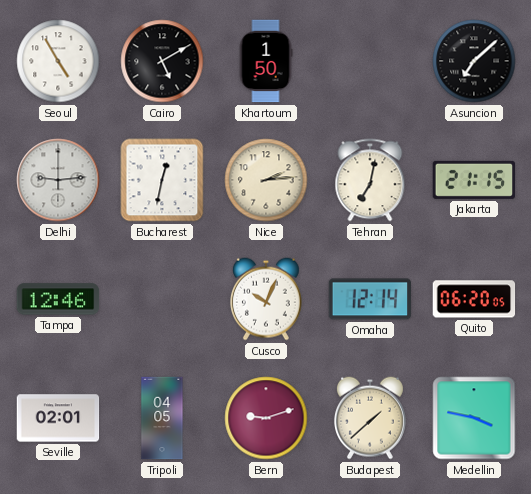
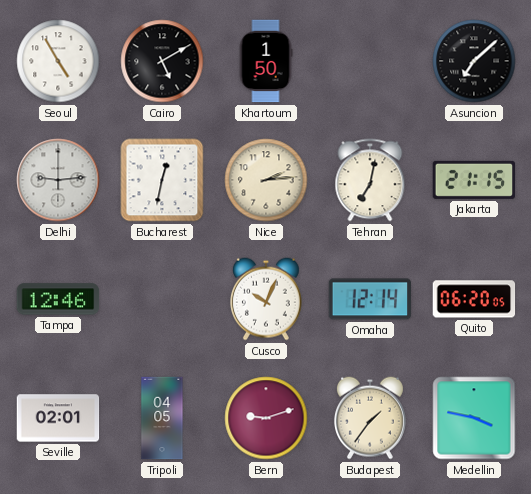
Budapest: 1:38 -> 1:36
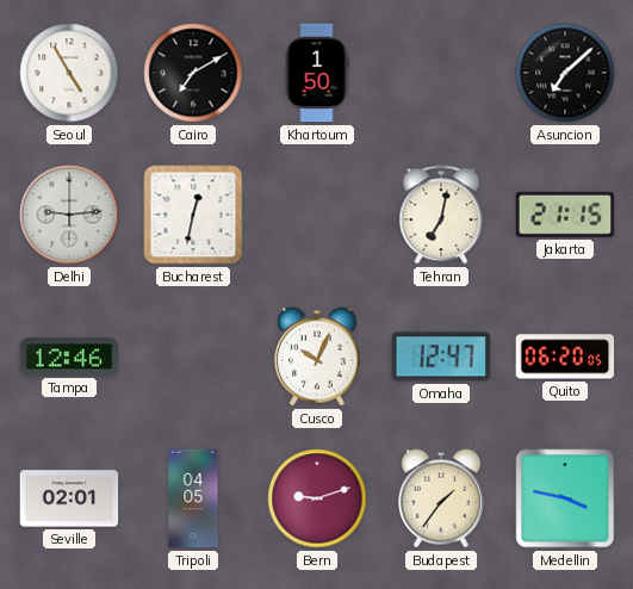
Cairo: 5:10 -> 7:10
Nice: 2:14 -> none
Omaha: 12:14 -> 12:47
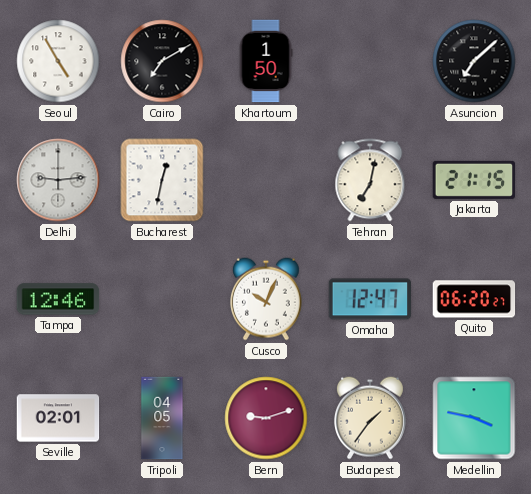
Quito: 06:20:05 -> 06:20:27
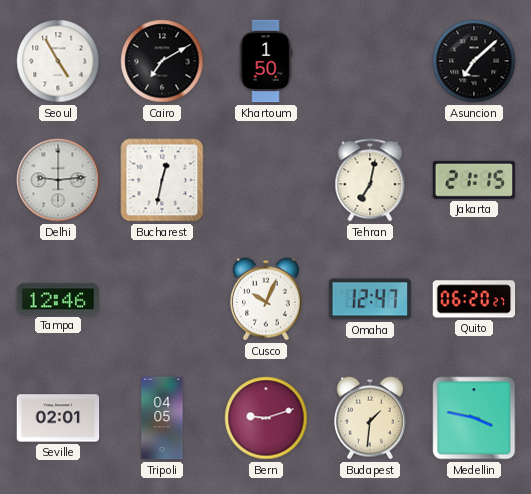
Budapest: 1:36 -> 1:31
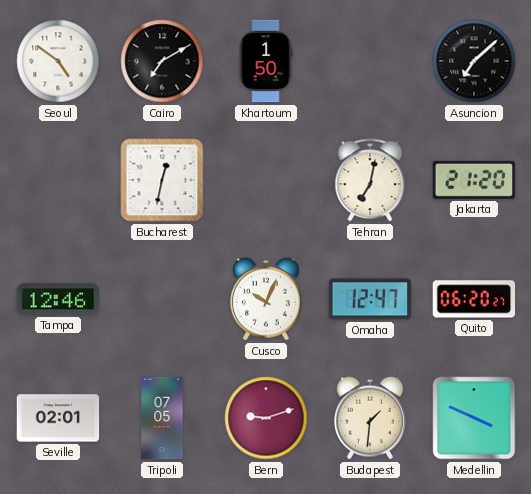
Seoul: 4:55 -> 4:51
Delhi: 9:14 -> none
Jakarta: 21:15 -> 21:20
Tripoli: 04:05 -> 07:05
Medellin: 3:47 -> 3:49
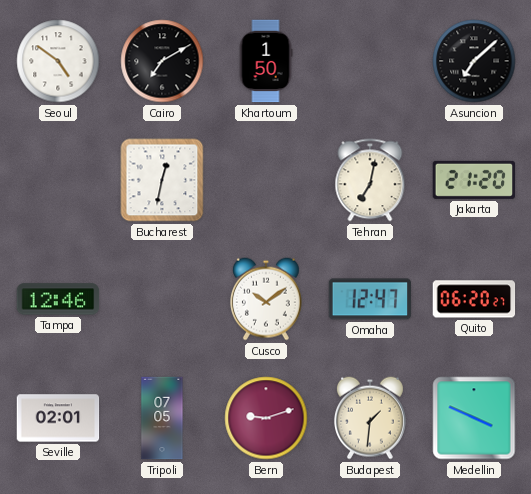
Cusco: 10:04 -> 10:09
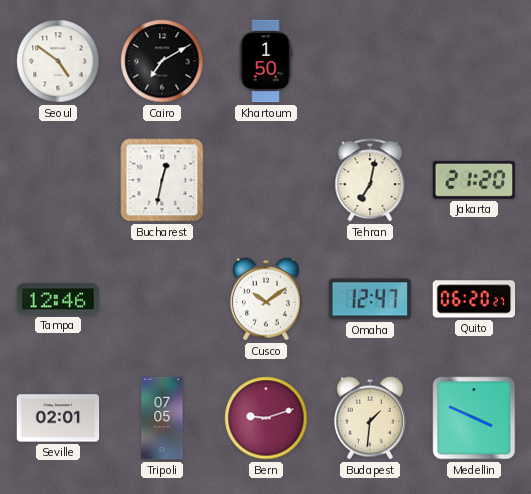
Asuncion: 7:08 -> none
